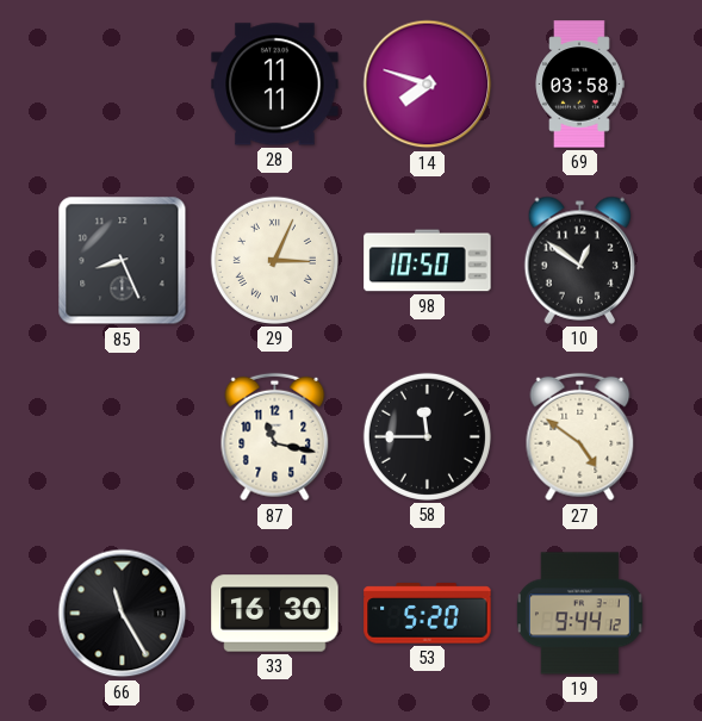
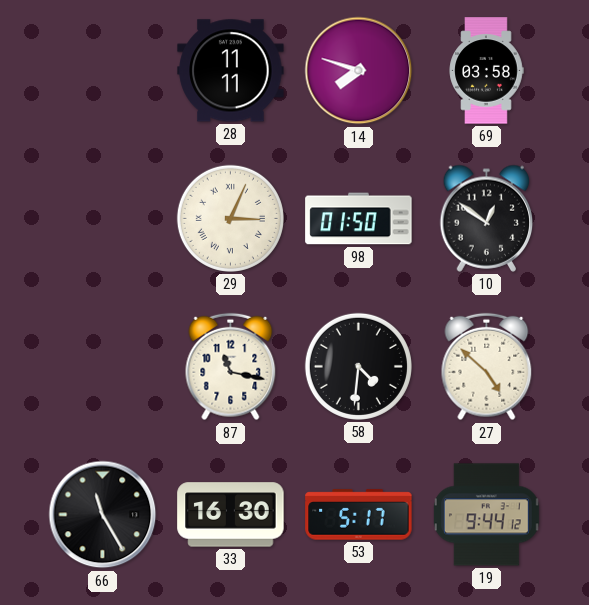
85: 8:26 -> none
98: 10:50 -> 01:50
58: 11:45 -> 4:31
27: 4:51 -> 4:52
53: 5:20 -> 5:17
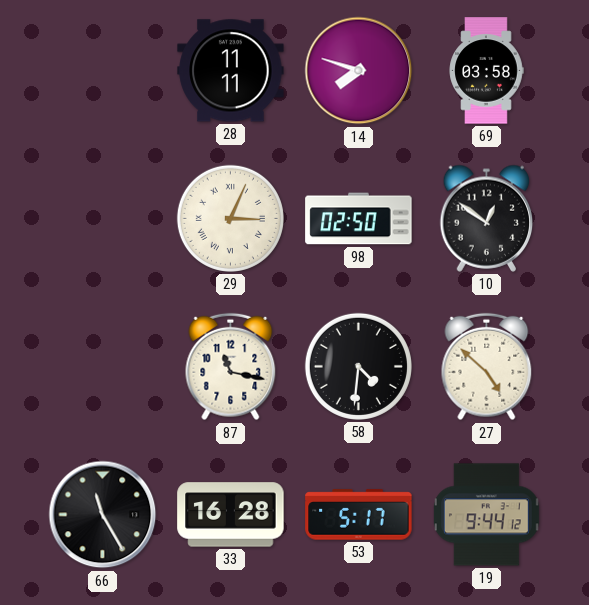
98: 01:50 -> 02:50
33: 16:30 -> 16:28
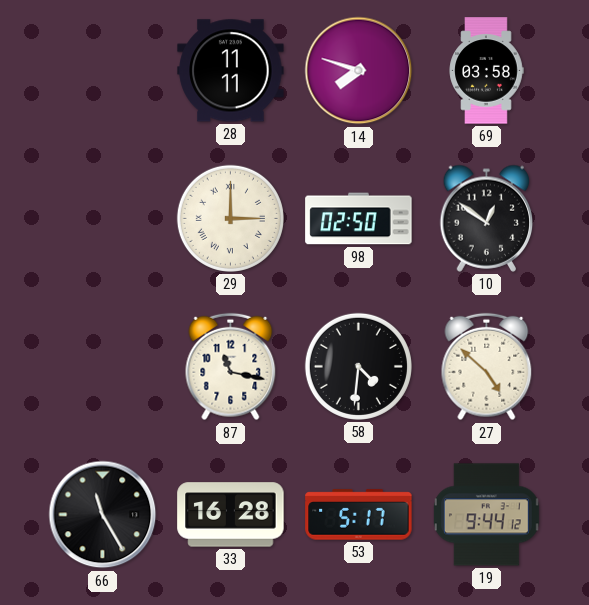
29: 3:04 -> 3:00
